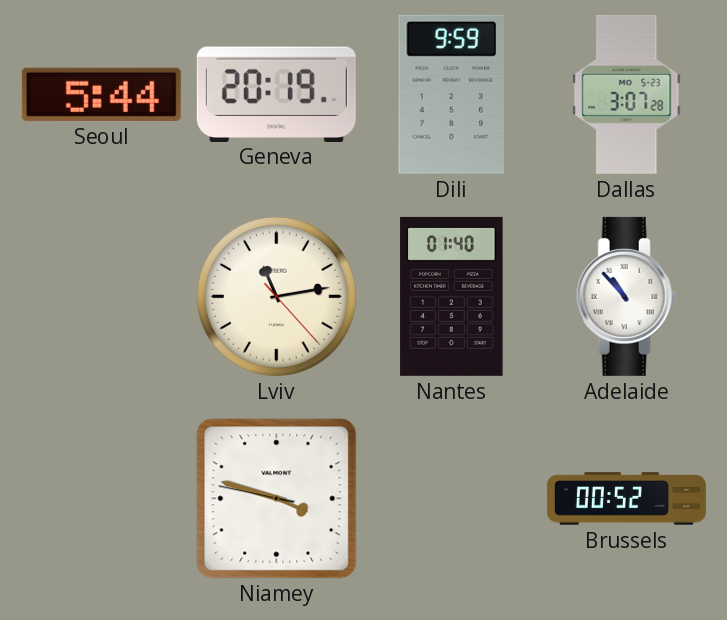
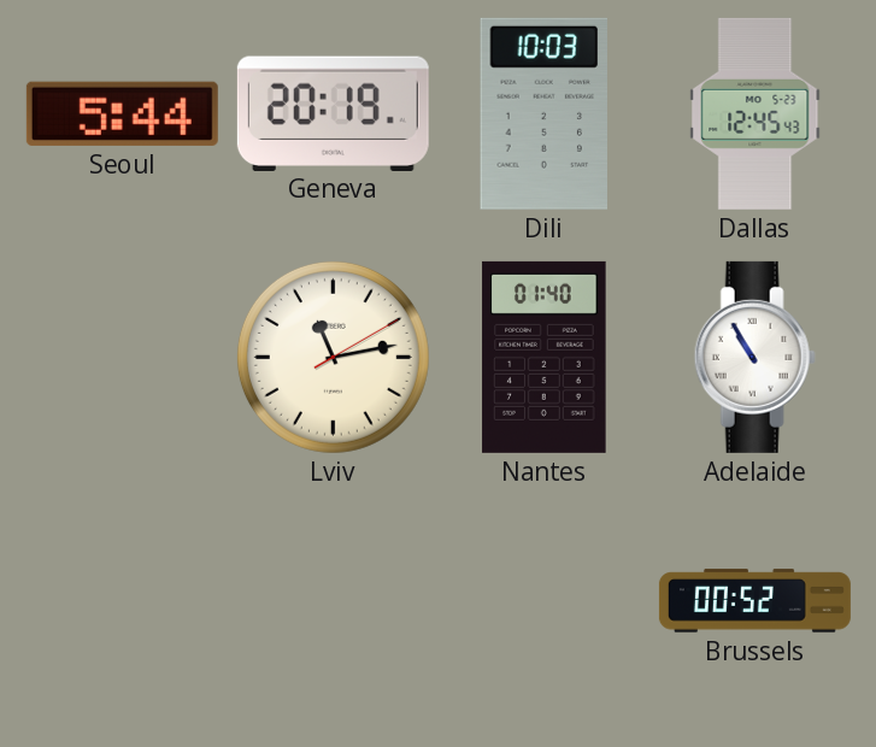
Dili: 9:59 -> 10:03
Dallas: 3:07 -> 12:45
Lviv: 11:13:23 -> 11:13:10
Adelaide: 10:53 -> 10:55
Niamey: 3:47 -> none
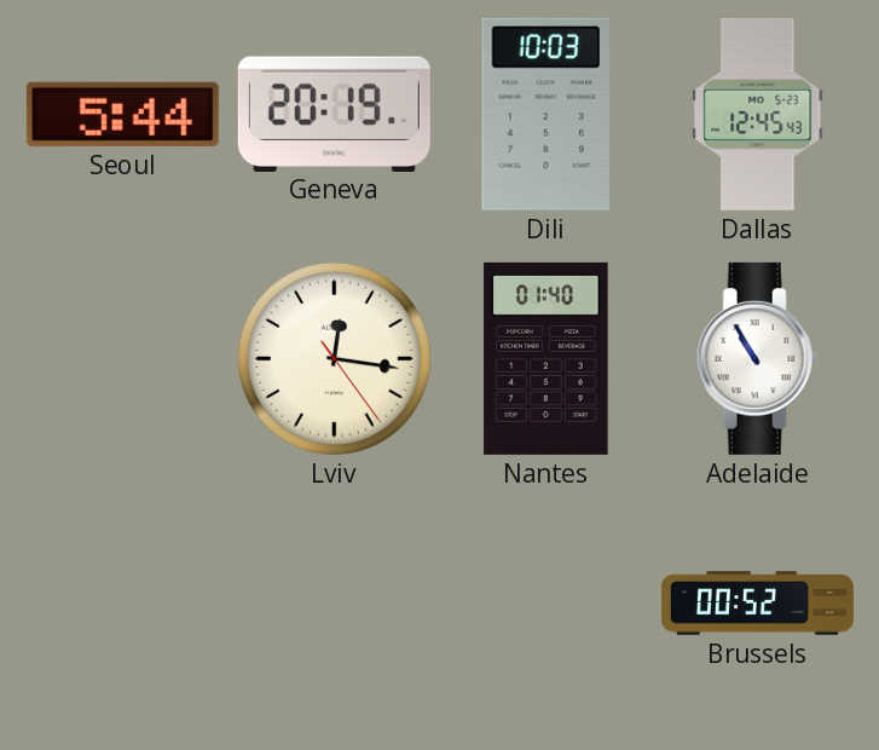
Lviv: 11:13 -> 12:16
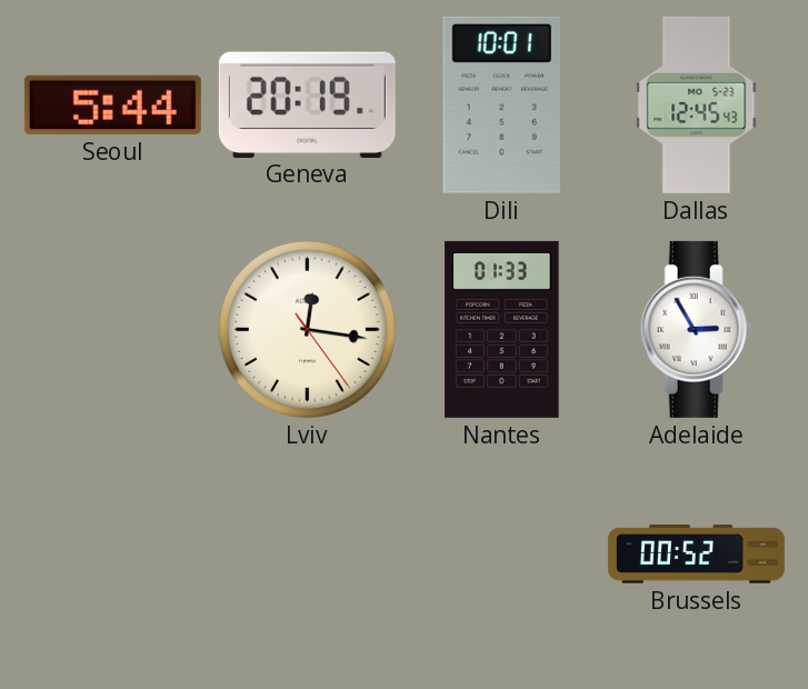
Dili: 10:03 -> 10:01
Nantes: 01:40 -> 01:33
Adelaide: 10:55 -> 2:55
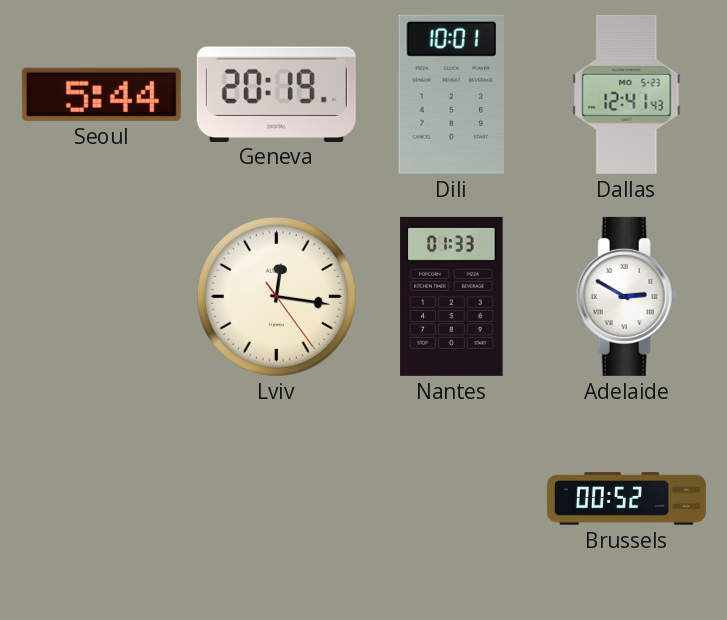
Dallas: 12:45 -> 12:41
Adelaide: 2:55 -> 2:50
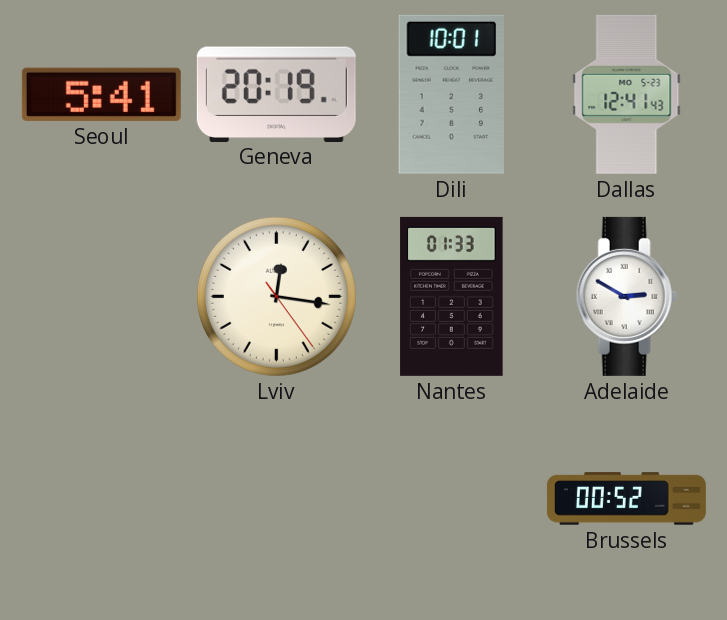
Seoul: 5:44 -> 5:41
